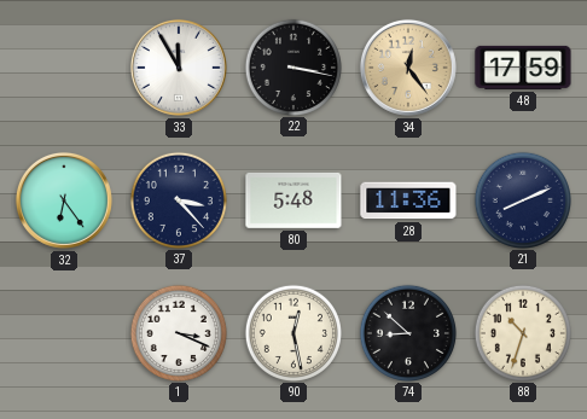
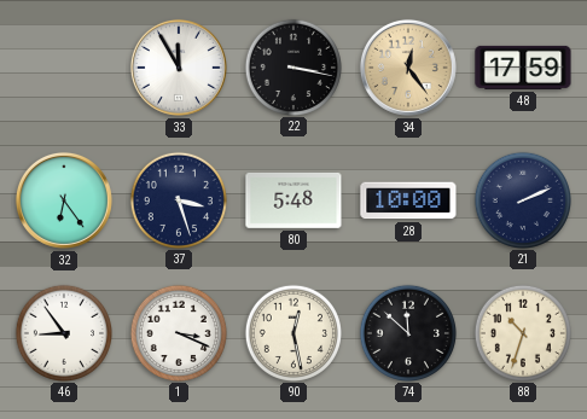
37: 3:23 -> 3:27
28: 11:36 -> 10:00
21: 8:11 -> 2:11
46: none -> 8:54
74: 8:52 -> 11:52
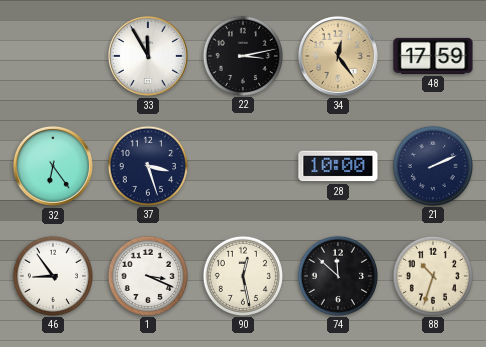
22: 3:17 -> 3:13
80: 5:48 -> none
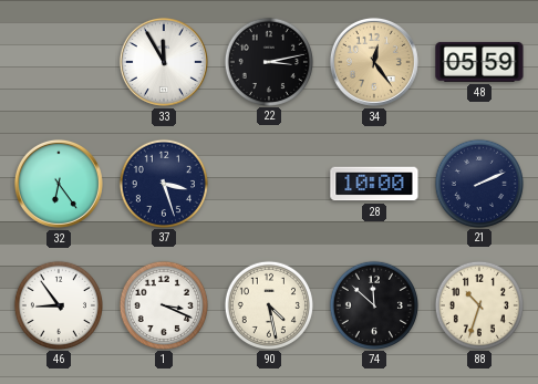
48: 17:59 -> 05:59
90: 12:28 -> 4:28
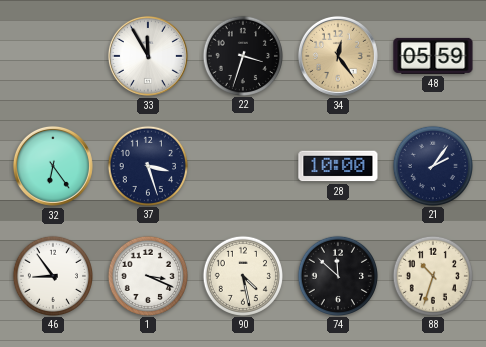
22: 3:13 -> 3:33
21: 2:11 -> 2:06
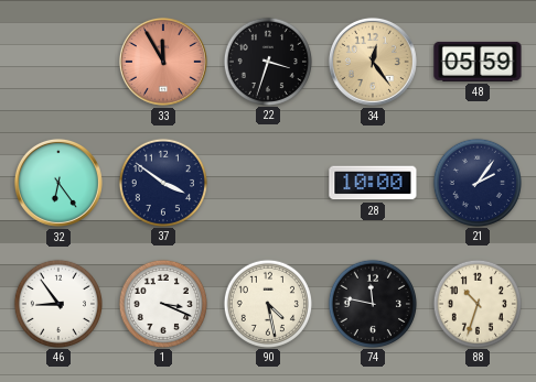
33 dial: white -> salmon
37: 3:27 -> 3:51
74: 11:52 -> 11:47
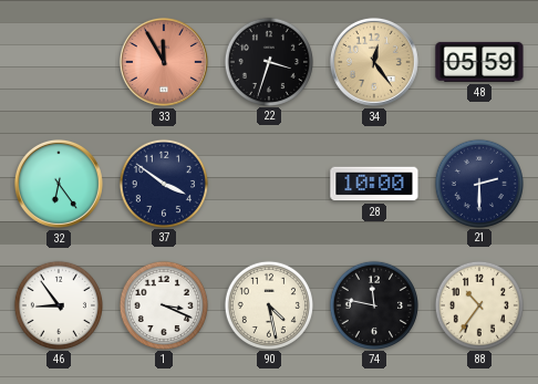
21: 2:06 -> 2:30
88: 10:33 -> 10:36
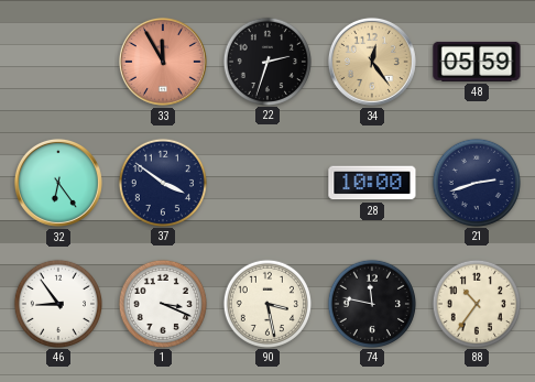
22: 3:33 -> 2:33
21: 2:30 -> 2:42
90: 4:28 -> 3:28
